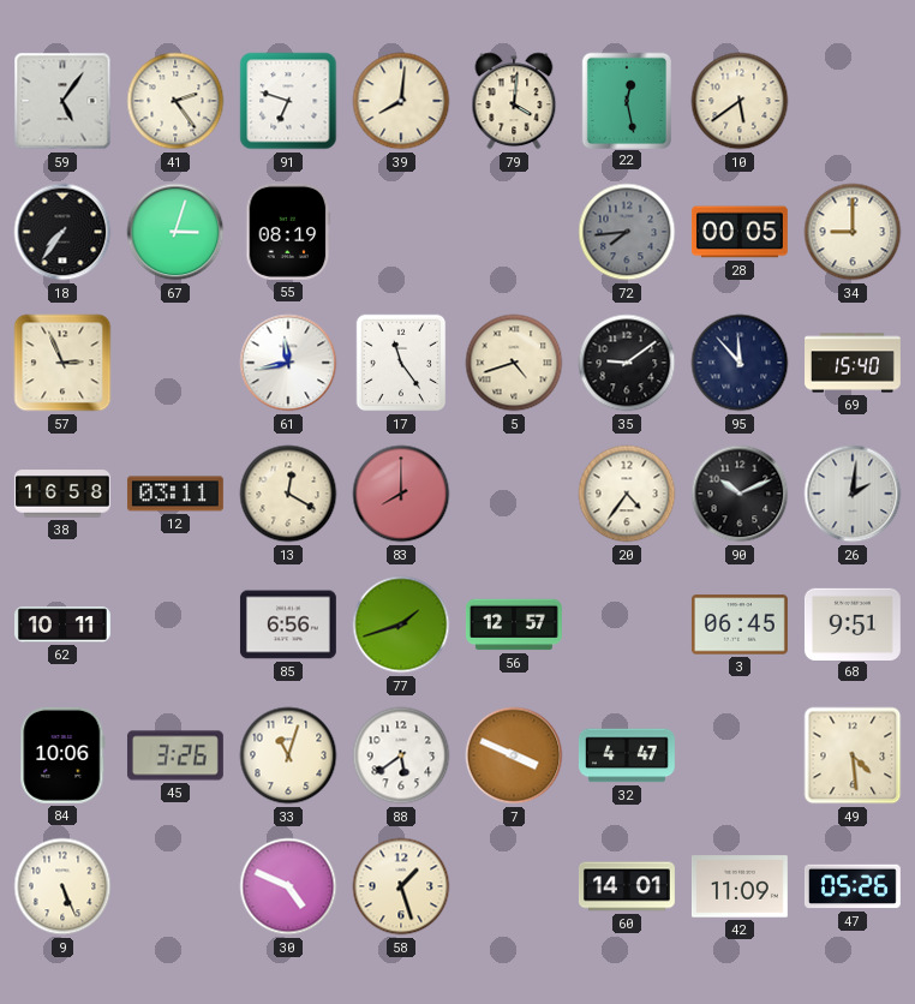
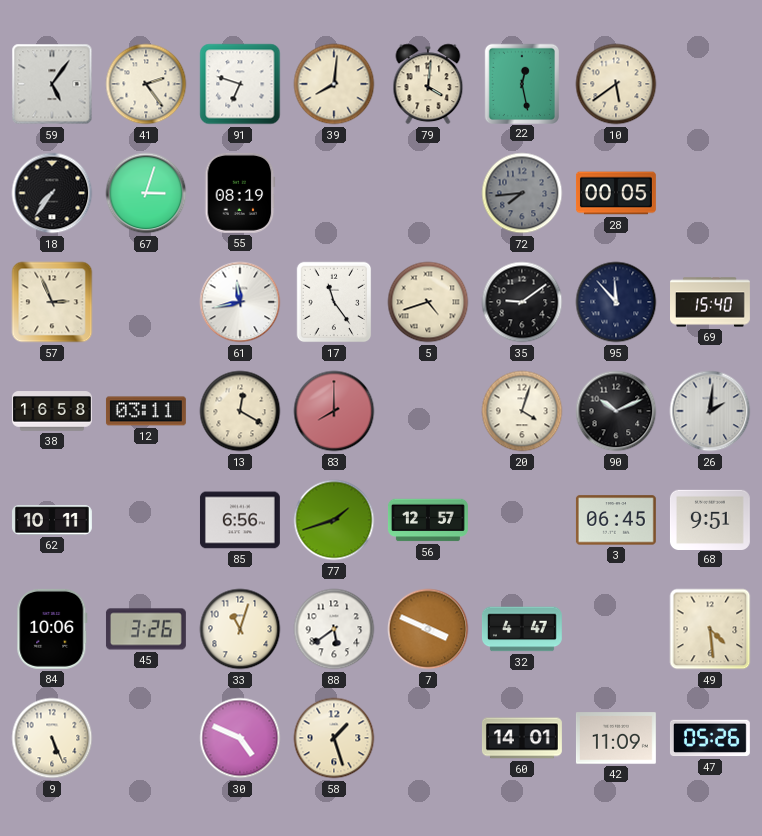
34: 9:00 -> none
20: 4:36 -> 4:03
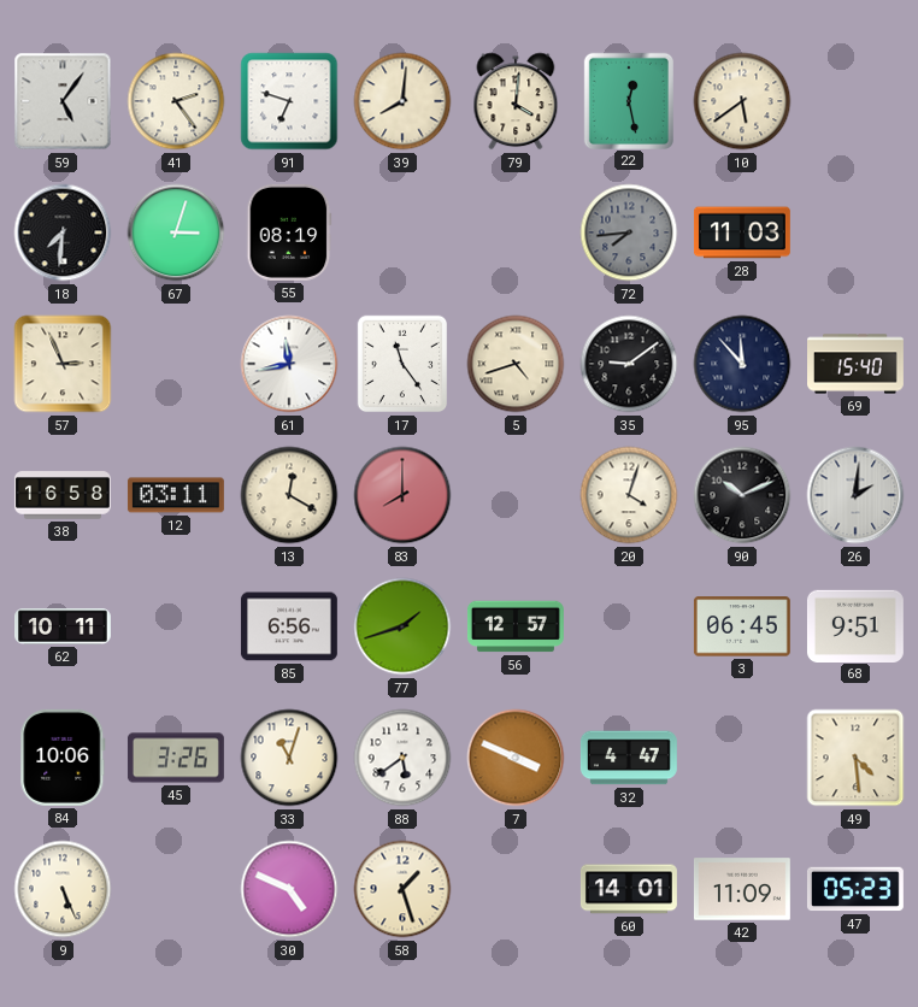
18: 7:36 -> 7:31
28: 00:05 -> 11:03
47: 05:26 -> 05:23
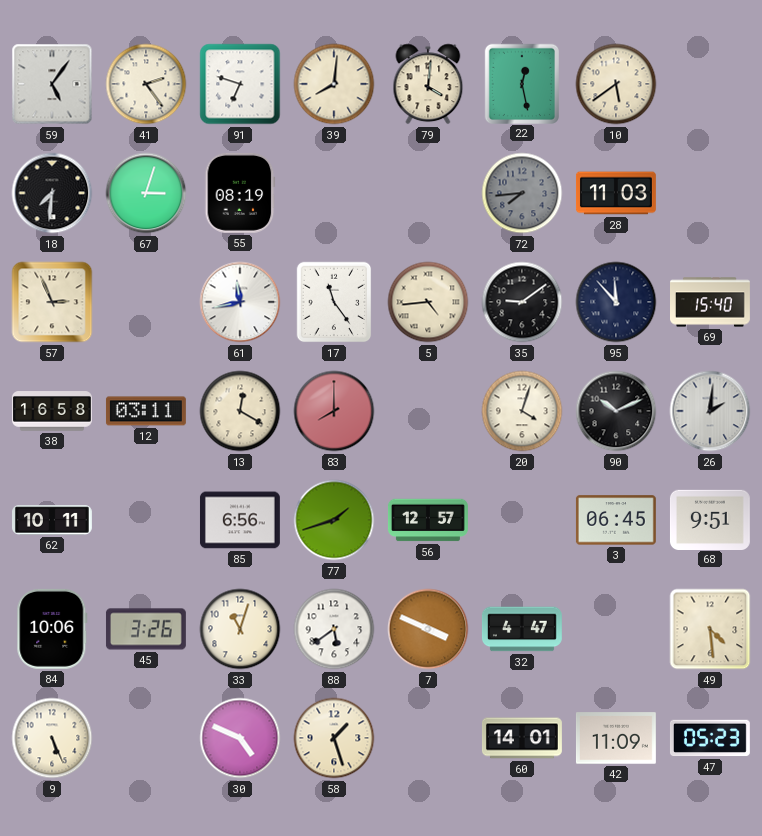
5: 4:42 -> 4:44
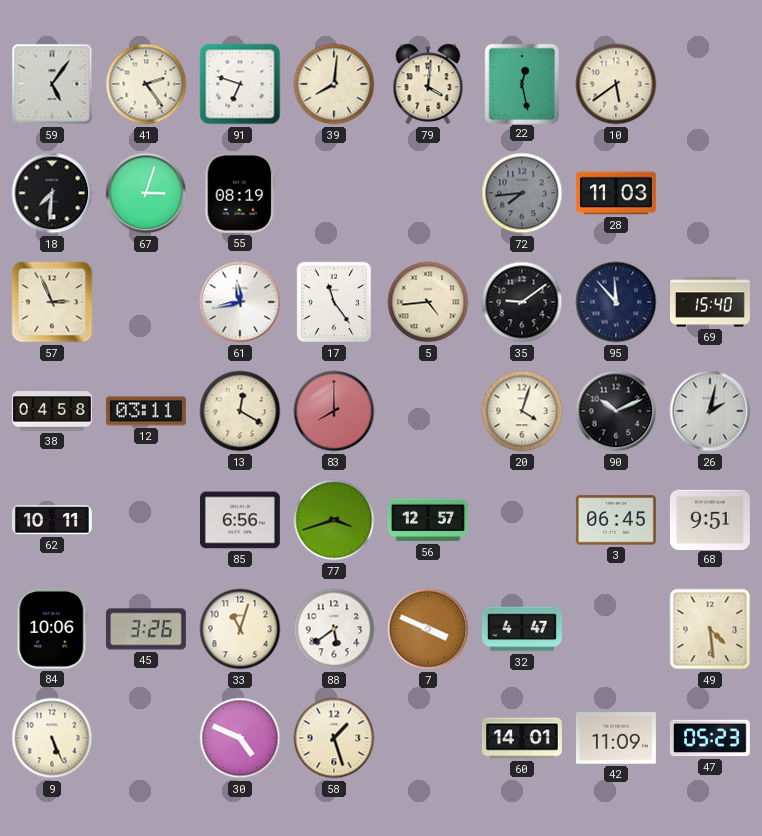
38: 16:58 -> 04:58
26: 2:01 -> 2:02
77: 1:42 -> 3:42
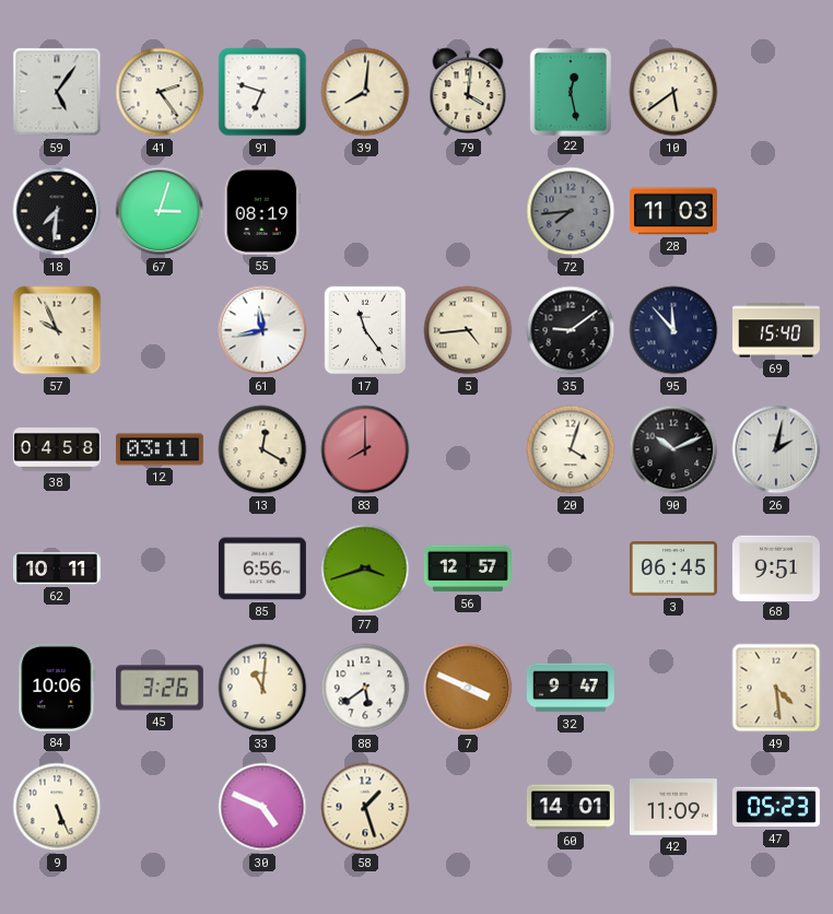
57: 2:56 -> 9:56
33: 11:03 -> 11:01
32: 4:47 -> 9:47
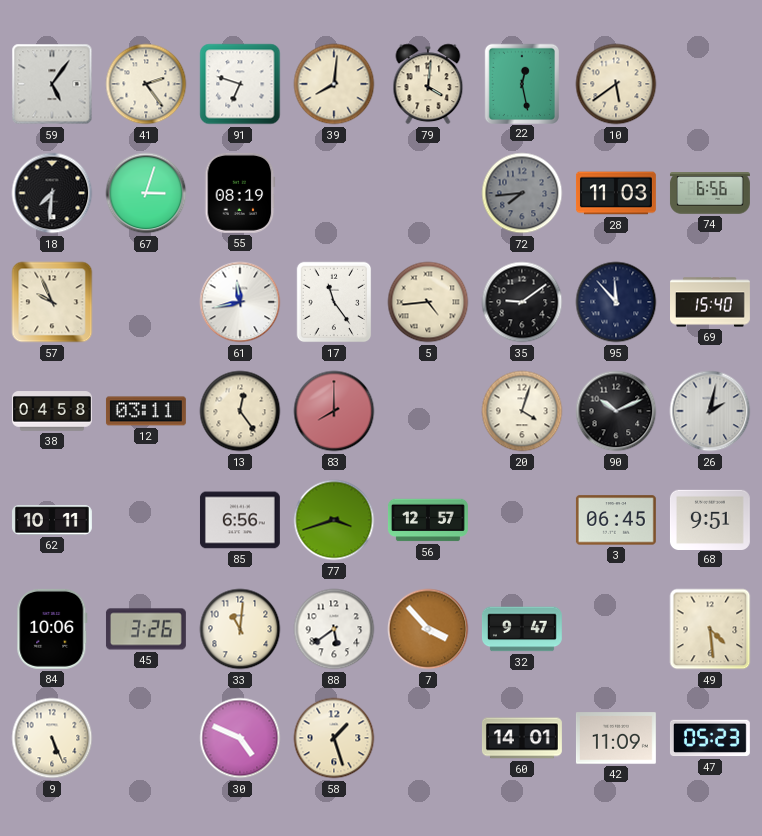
74: none -> 6:56
13: 12:20 -> 12:24
7: 3:49 -> 3:53
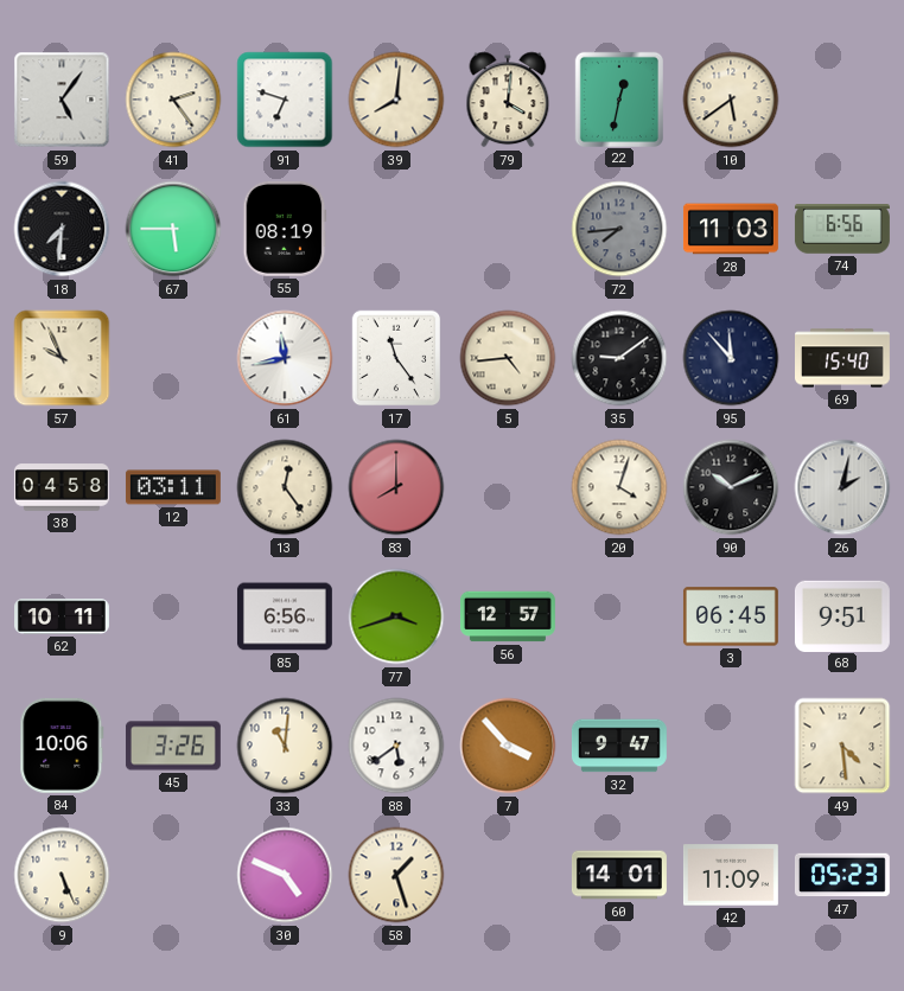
22: 12:28 -> 12:32
67: 3:03 -> 5:45
